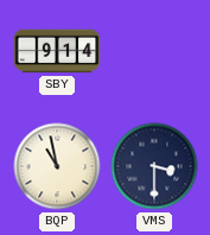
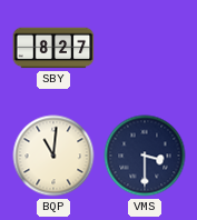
SBY: 9:14 -> 8:27
BQP: 10:58 -> 11:01
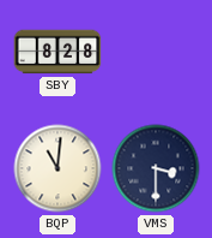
SBY: 8:27 -> 8:28
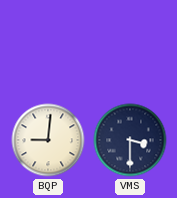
SBY: 8:28 -> none
BQP: 11:01 -> 9:01
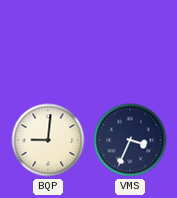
VMS: 3:30 -> 3:34
